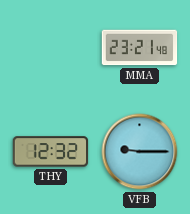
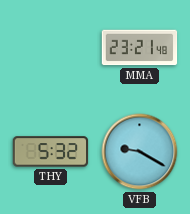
THY: 12:32 -> 5:32
VFB: 9:15 -> 9:20
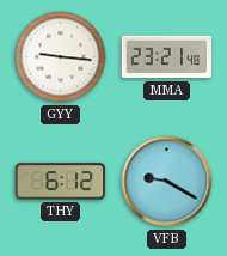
GYY: none -> 9:16
THY: 5:32 -> 6:12
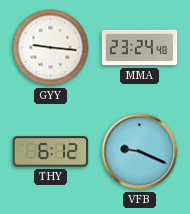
MMA: 23:21 -> 23:24
VFB: 9:20 -> 9:19
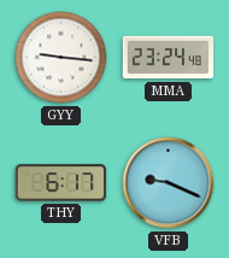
THY: 6:12 -> 6:17
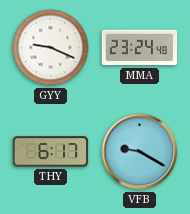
GYY: 9:16 -> 9:19
VFB: 9:19 -> 9:20
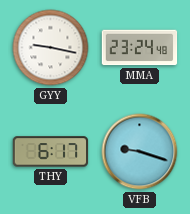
GYY: 9:19 -> 9:17
VFB: 9:20 -> 9:18
